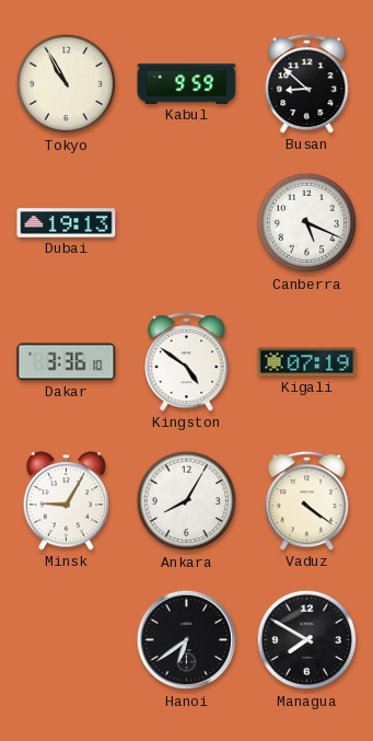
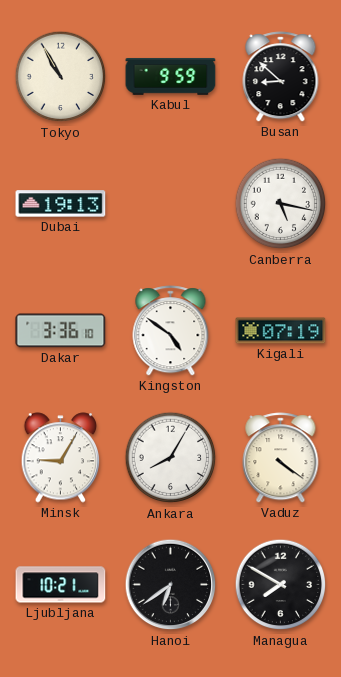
Canberra: 5:19 -> 5:17
Ljubljana: none -> 10:21
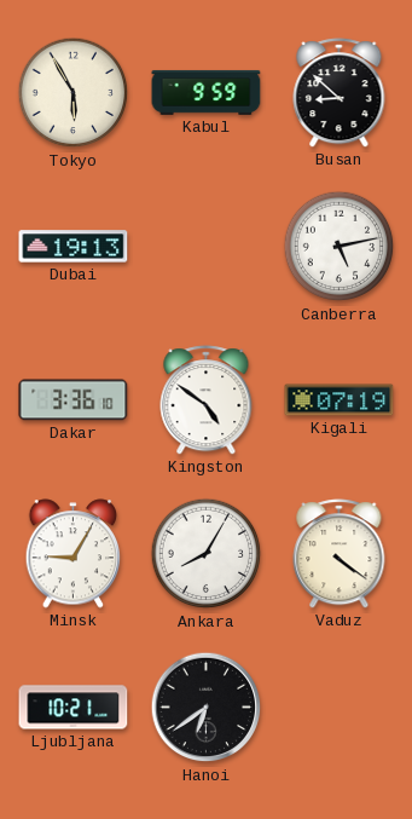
Tokyo: 10:55 -> 5:55
Canberra: 5:17 -> 5:13
Managua: 7:50 -> none
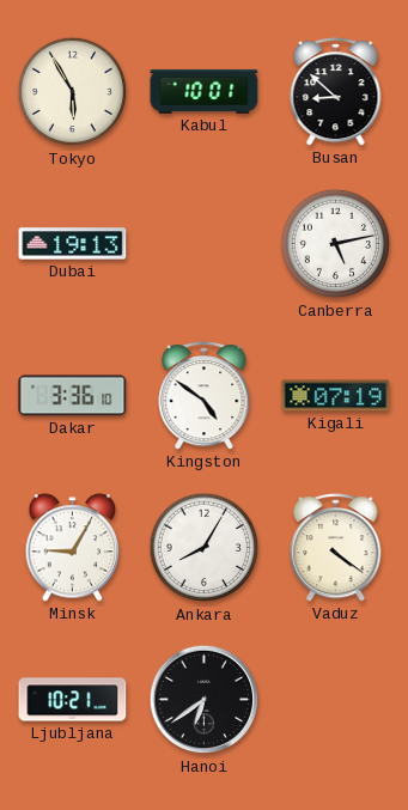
Kabul: 9:59 -> 10:01
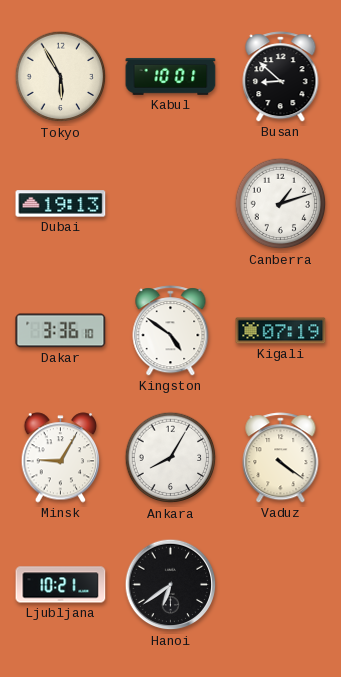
Canberra: 5:13 -> 1:12
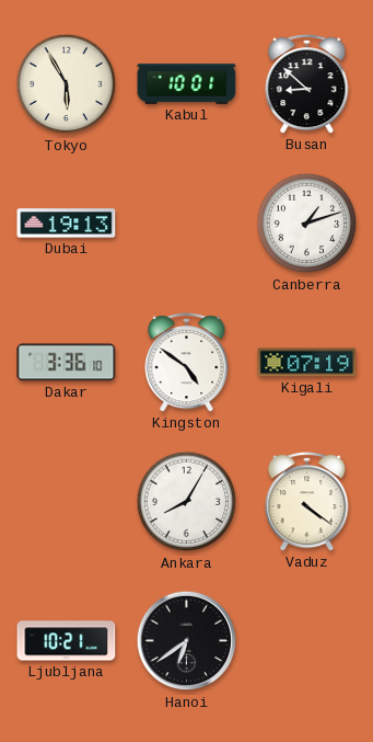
Minsk: 9:05 -> none
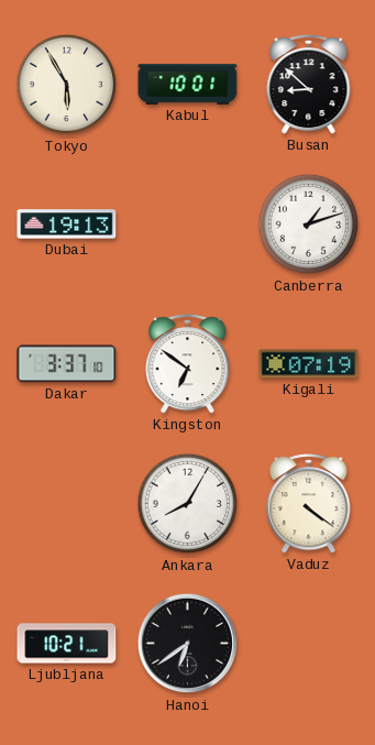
Dakar: 3:36 -> 3:37
Kingston: 4:51 -> 6:51
